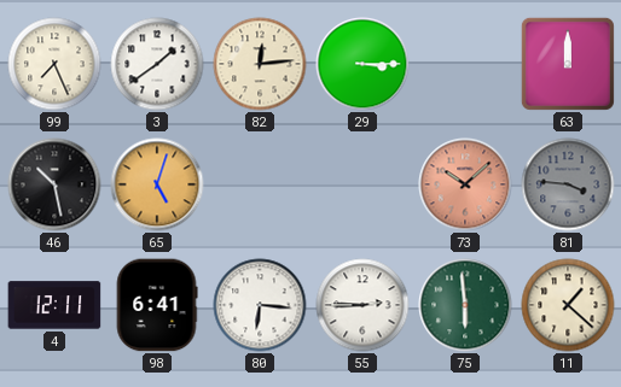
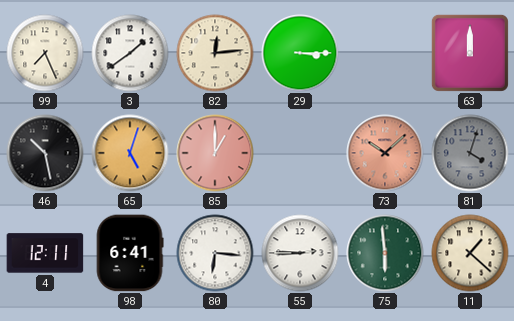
85: none -> 1:00
81: 3:46 -> 4:03
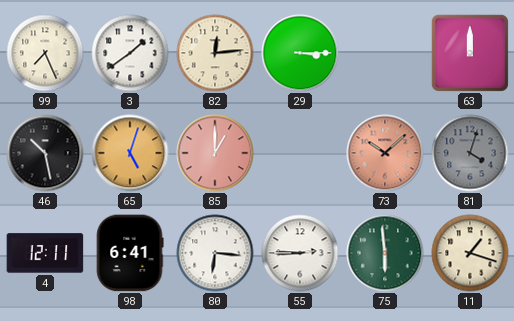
11: 1:22 -> 1:18
